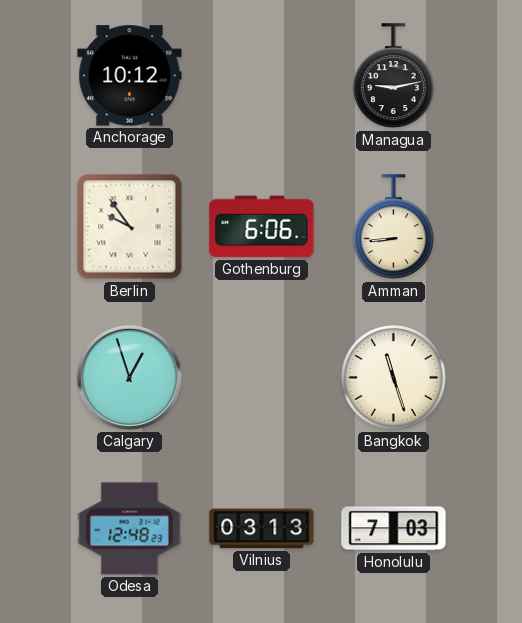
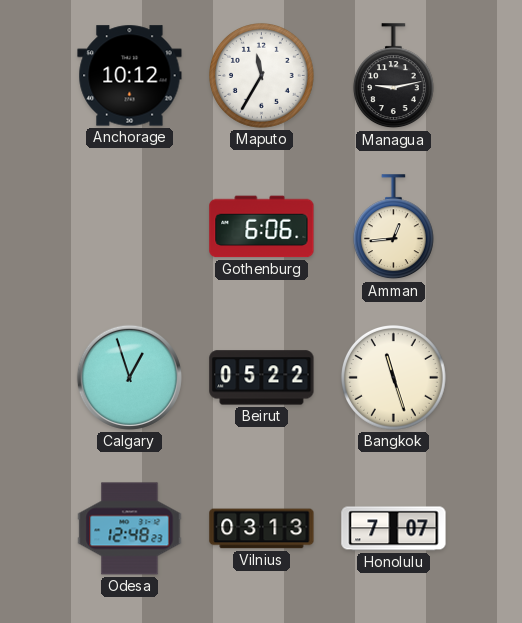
Maputo: none -> 11:35
Berlin: 9:54 -> none
Amman: 8:44 -> 12:44
Beirut: none -> 05:22
Honolulu: 7:03 -> 7:07
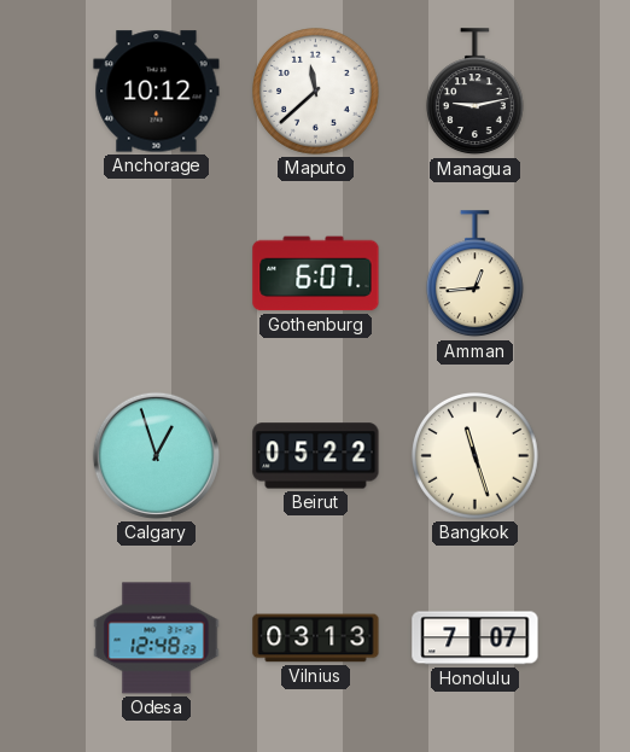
Maputo: 11:35 -> 11:38
Gothenburg: 6:06 -> 6:07
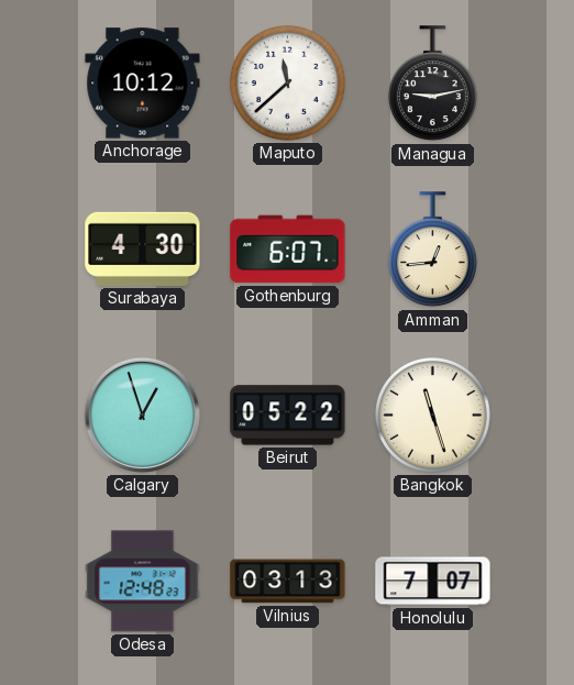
Surabaya: none -> 4:30
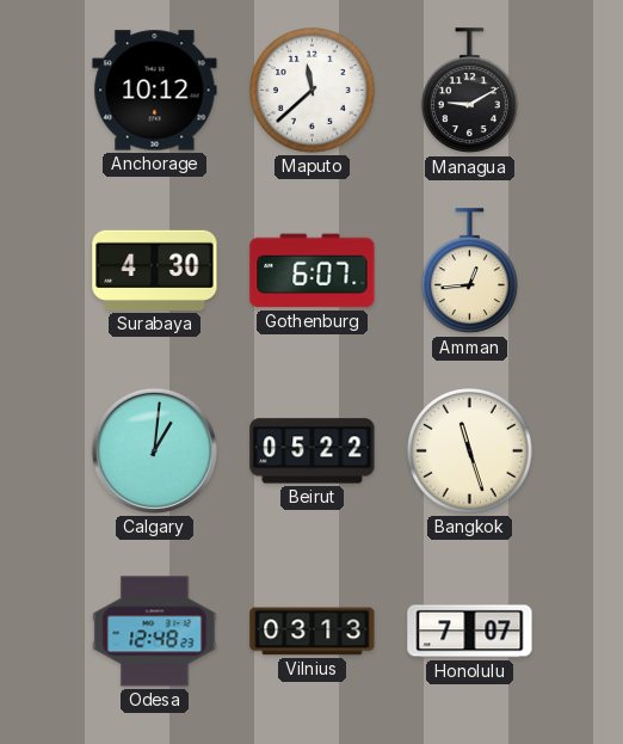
Managua: 9:13 -> 9:10
Calgary: 12:57 -> 1:01
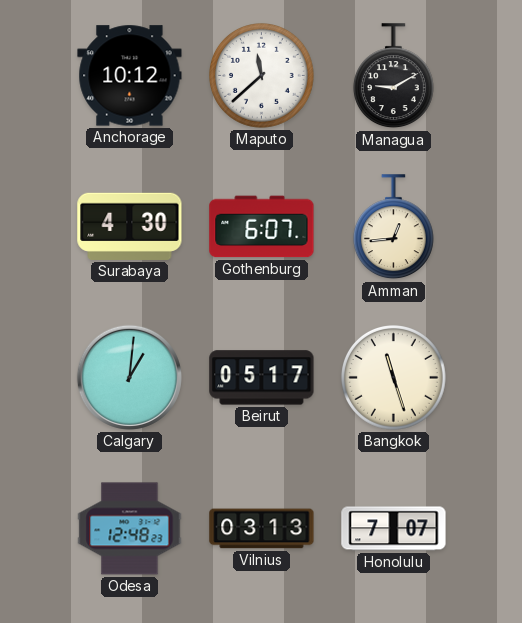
Beirut: 05:22 -> 05:17
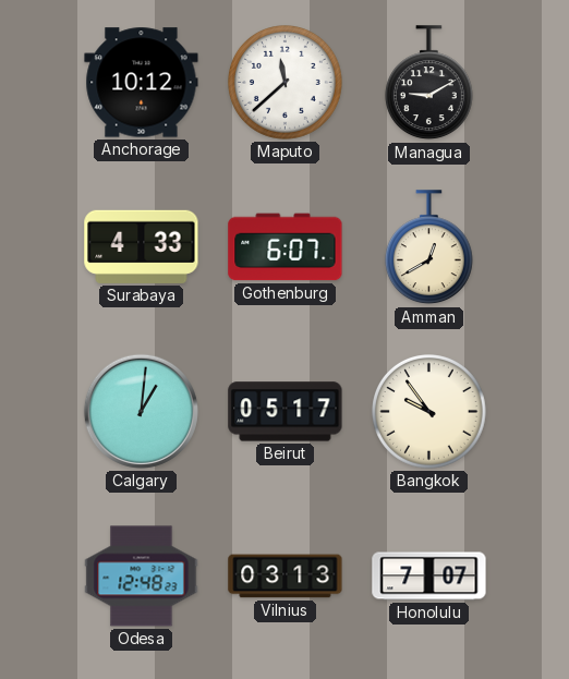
Surabaya: 4:30 -> 4:33
Amman: 12:44 -> 12:40
Bangkok: 11:27 -> 9:54
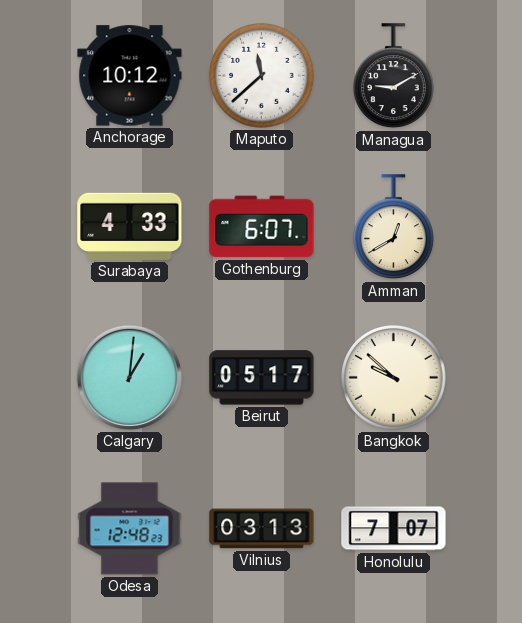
Bangkok: 9:54 -> 9:52
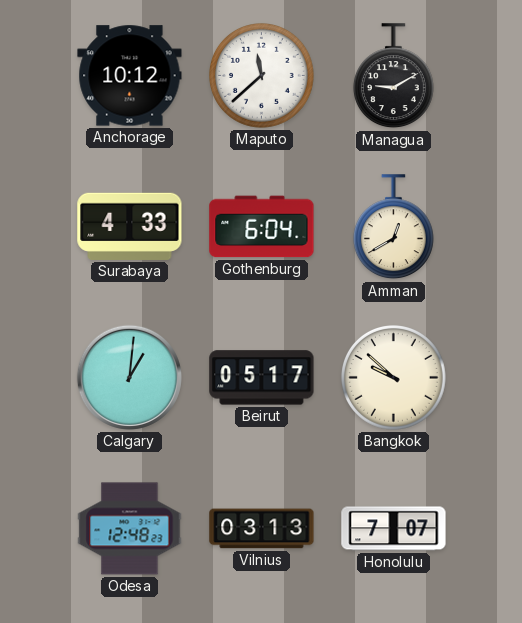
Gothenburg: 6:07 -> 6:04
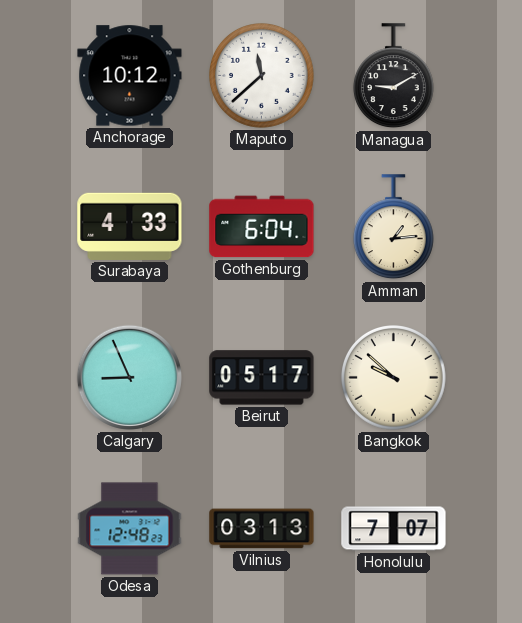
Amman: 12:40 -> 1:14
Calgary: 1:01 -> 8:56
